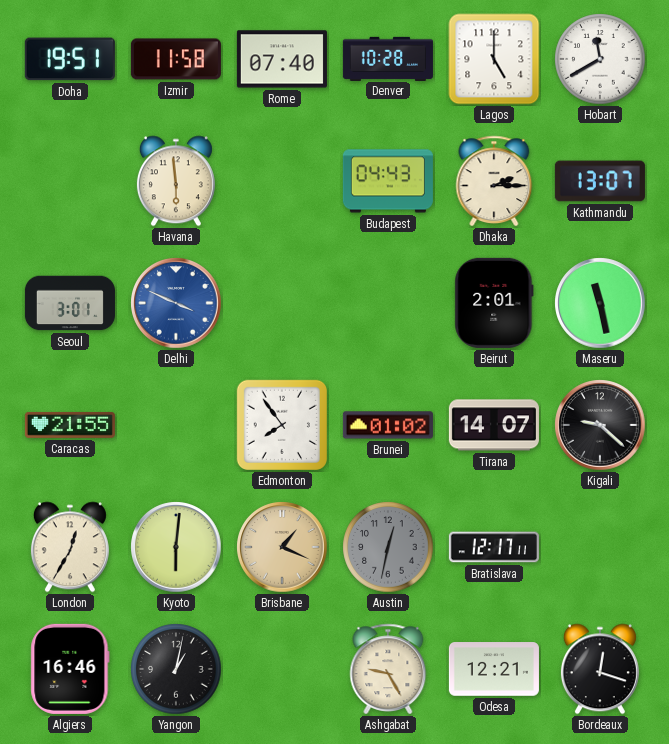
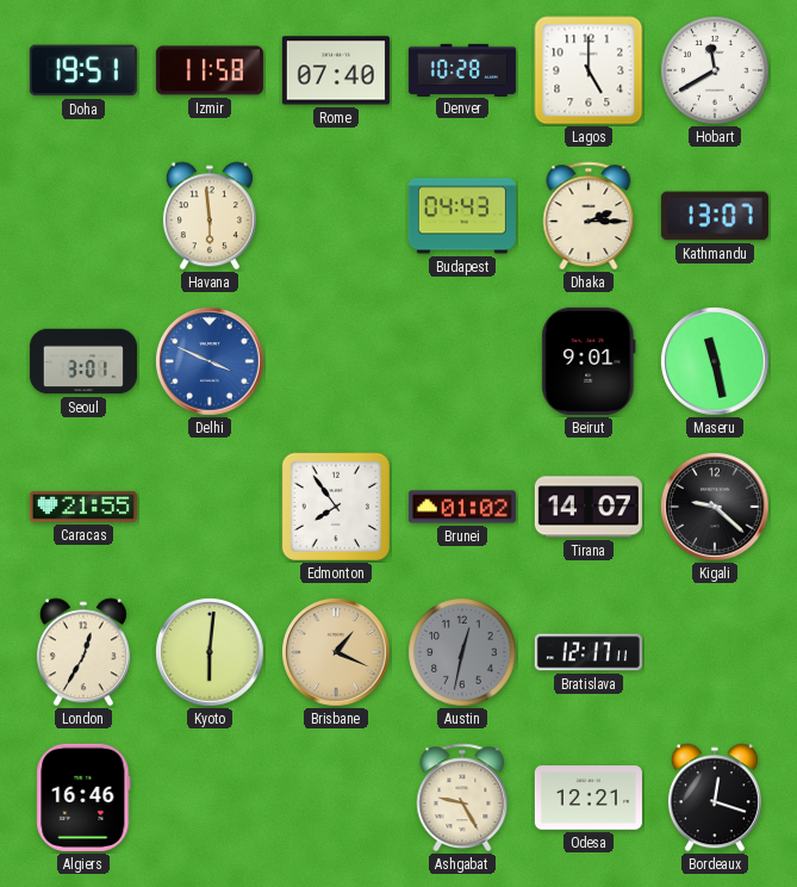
Beirut: 2:01 -> 9:01
Yangon: 1:02 -> none
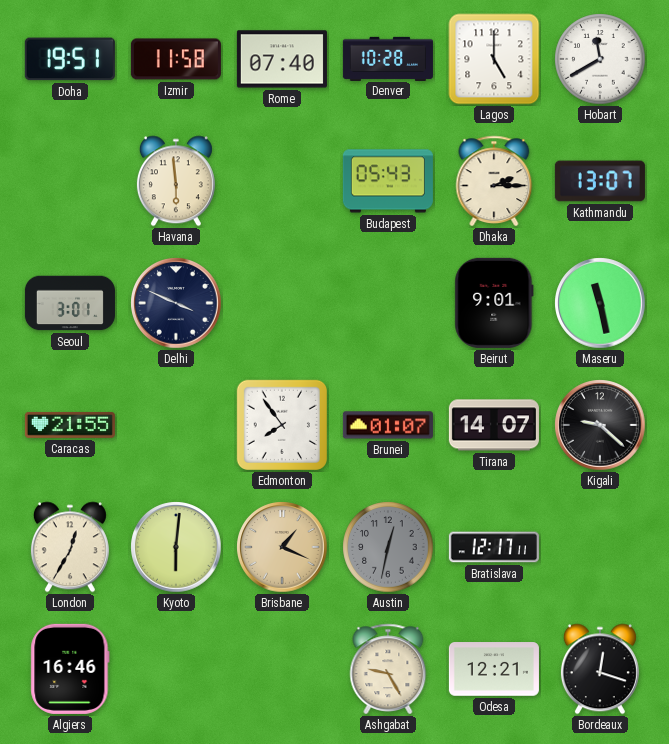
Budapest: 04:43 -> 05:43
Delhi dial: blue -> navy
Brunei: 01:02 -> 01:07
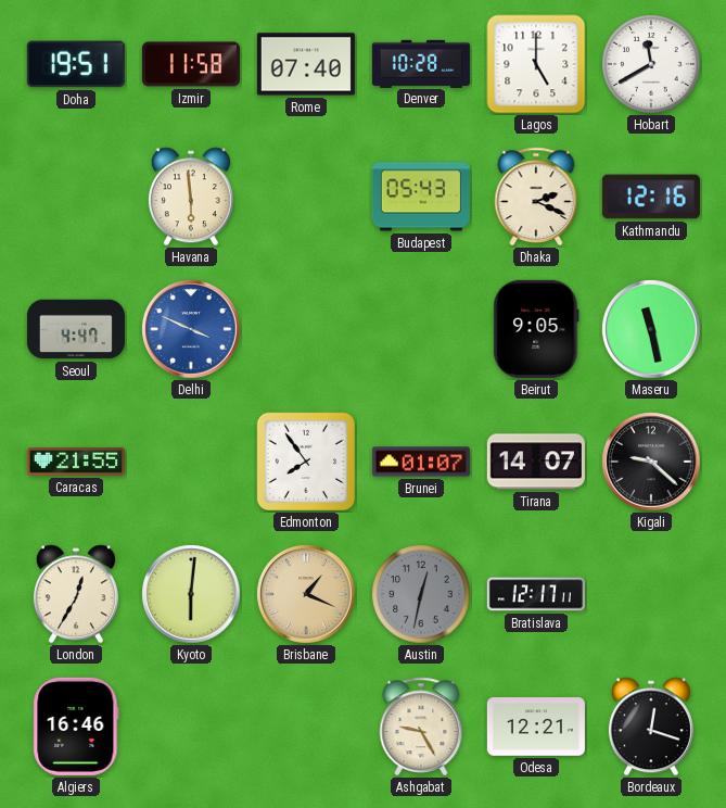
Dhaka: 2:15 -> 2:19
Kathmandu: 13:07 -> 12:16
Seoul: 3:01 -> 4:47
Delhi dial: navy -> blue
Beirut: 9:01 -> 9:05
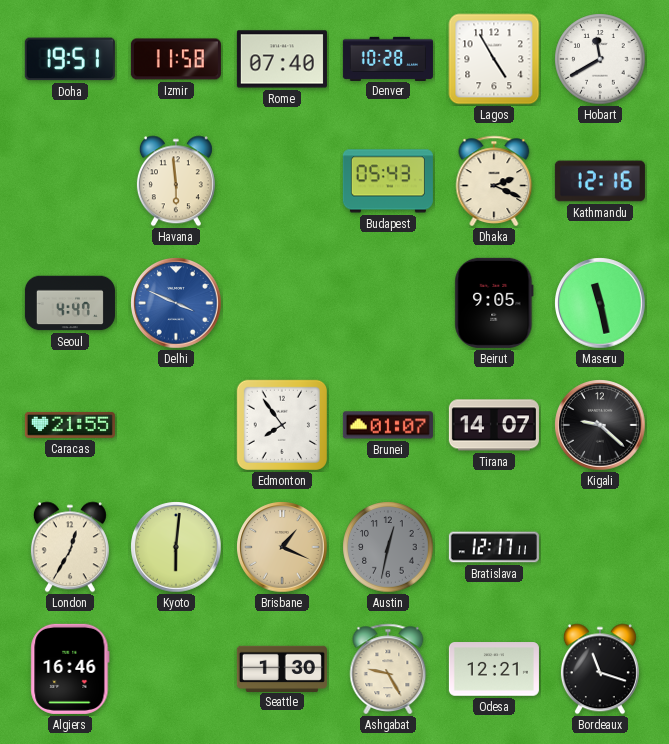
Lagos: 5:00 -> 4:55
Seattle: none -> 1:30
Bordeaux: 12:18 -> 11:18
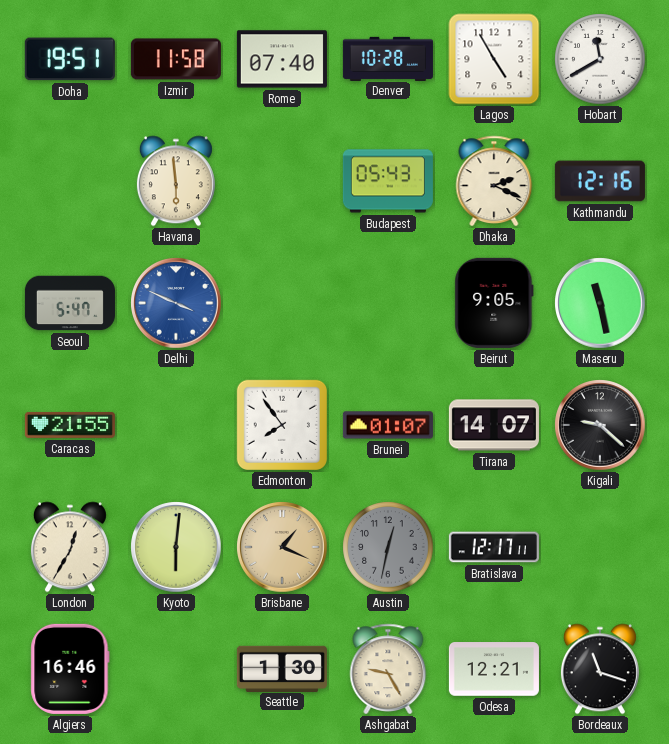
Seoul: 4:47 -> 5:47
